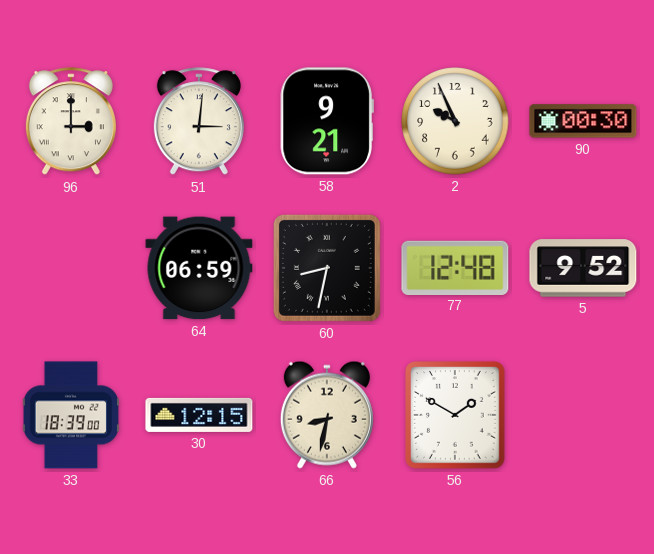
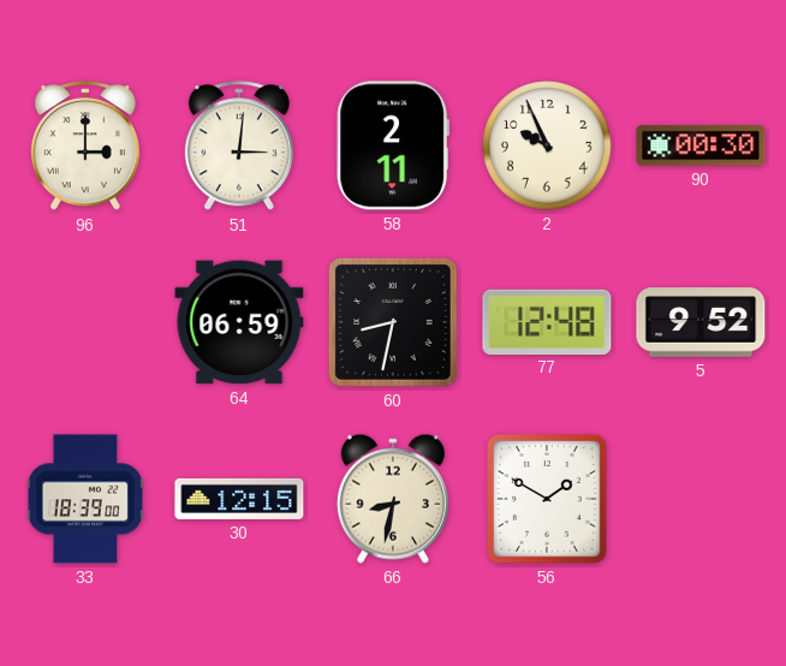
58: 9:21 -> 2:11
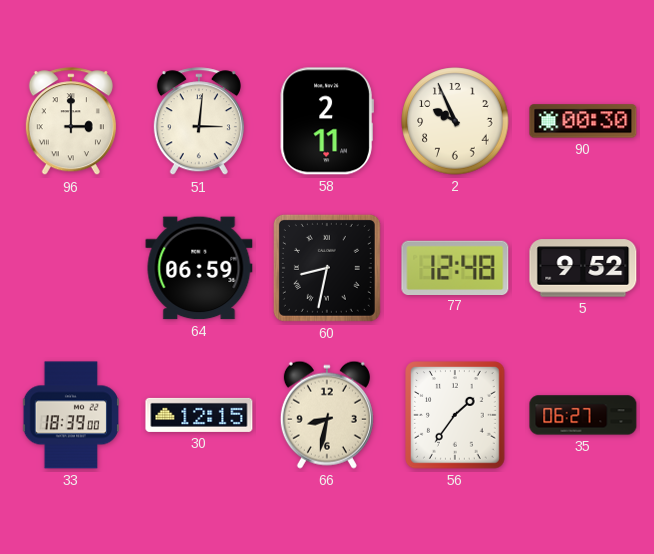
56: 1:50 -> 1:36
35: none -> 06:27
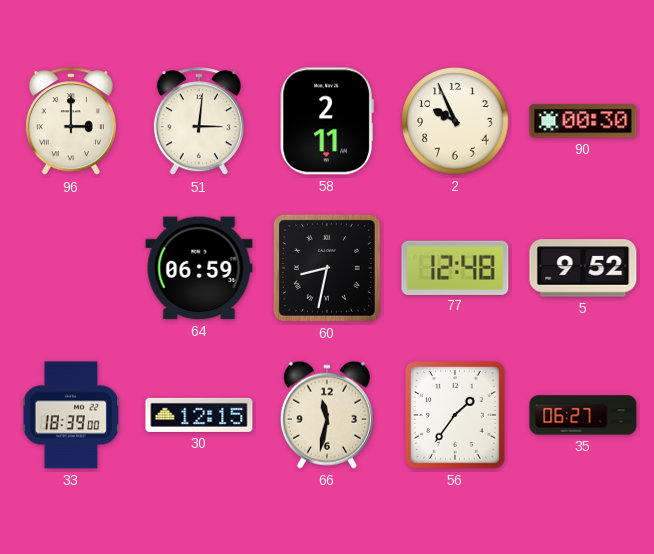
66: 8:32 -> 11:32
